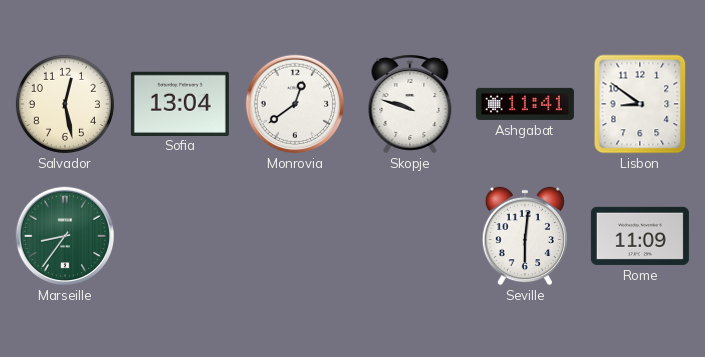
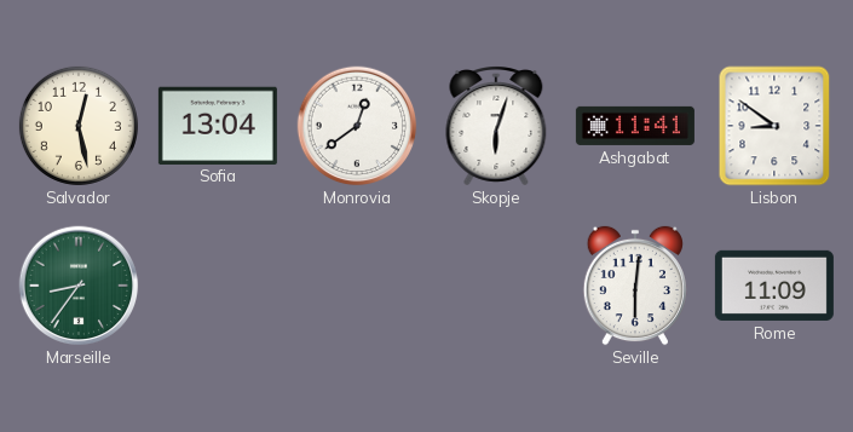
Skopje: 9:48 -> 6:03
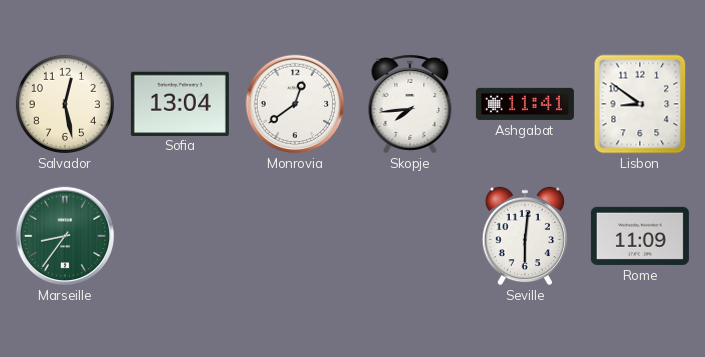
Skopje: 6:03 -> 7:44
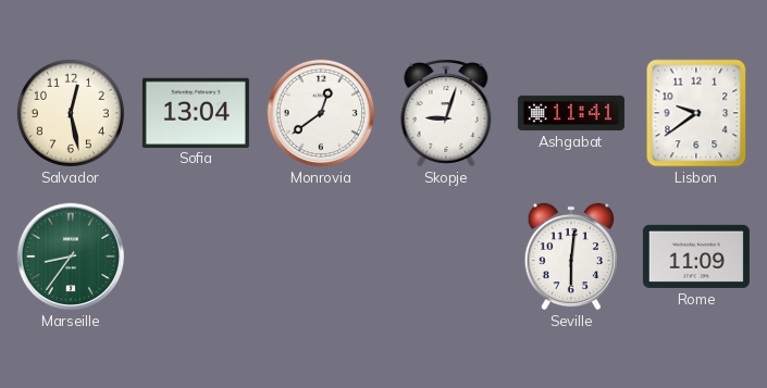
Skopje: 7:44 -> 9:03
Lisbon: 8:51 -> 9:39
